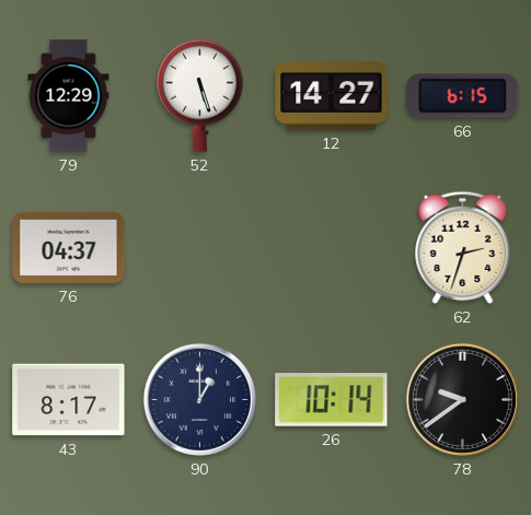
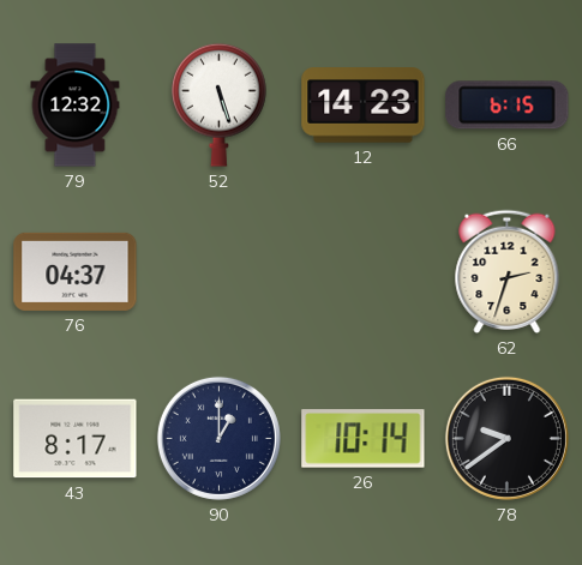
79: 12:29 -> 12:32
12: 14:27 -> 14:23
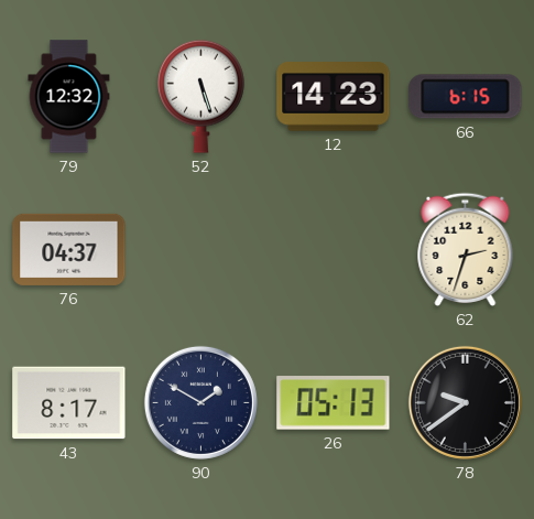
90: 1:00 -> 1:50
26: 10:14 -> 05:13
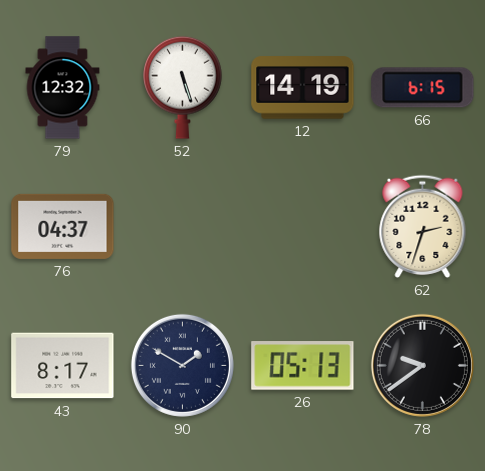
12: 14:23 -> 14:19
